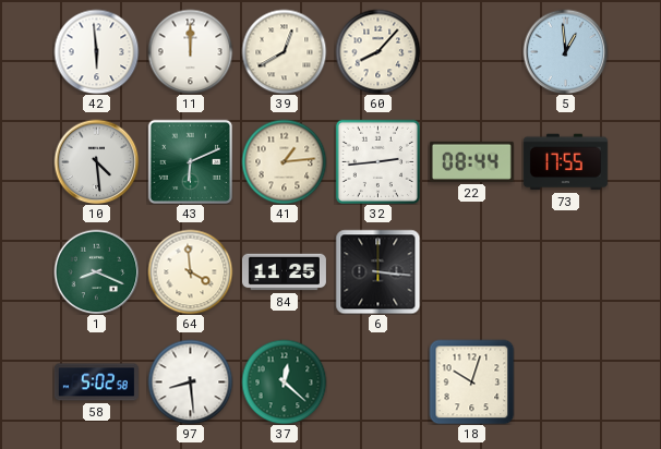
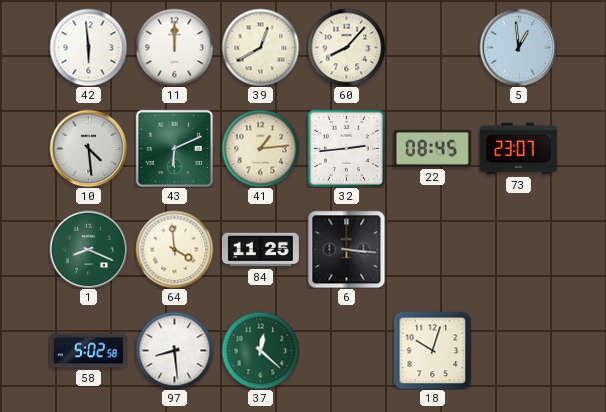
22: 08:44 -> 08:45
73: 17:55 -> 23:07
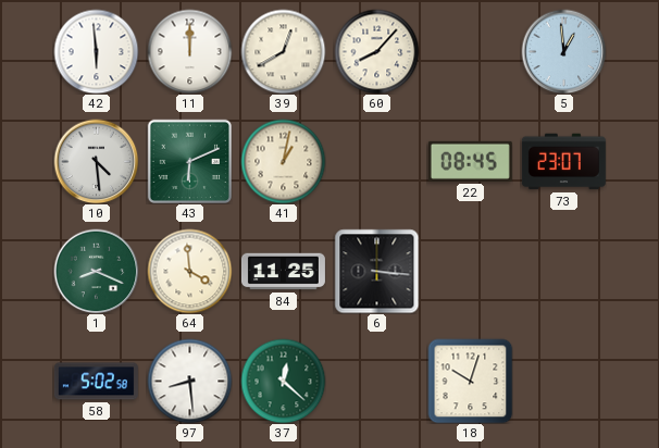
41: 1:14 -> 1:02
32: 2:44 -> none
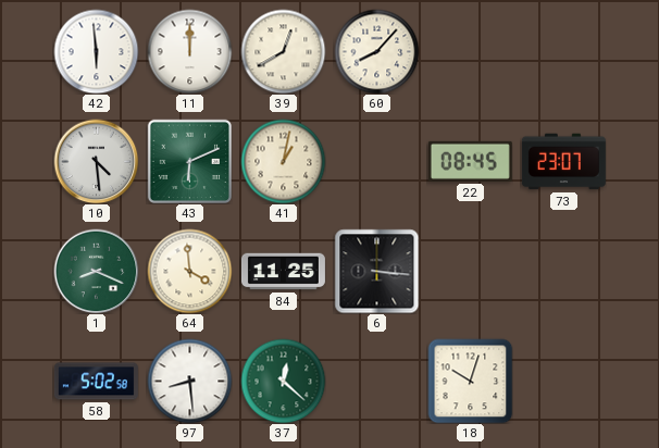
5: 12:59 -> none
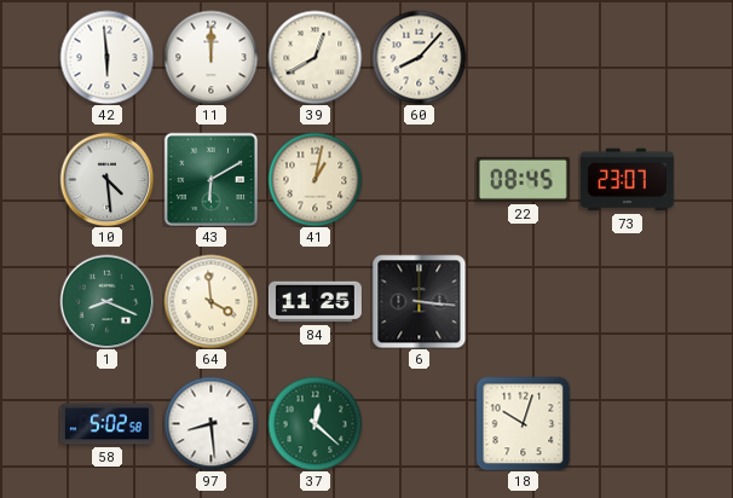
43: 6:11 -> 6:10
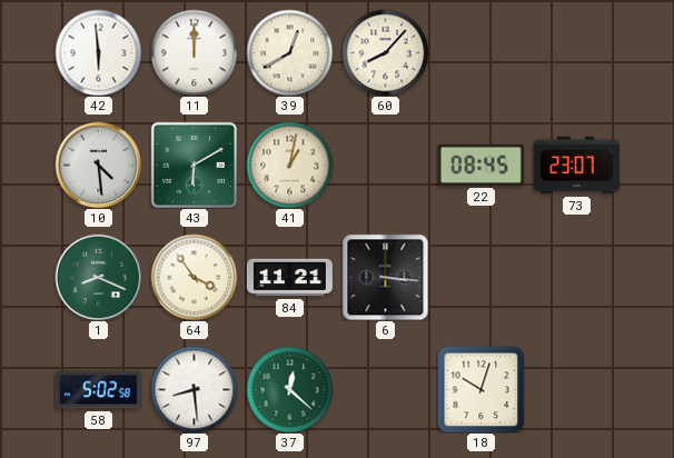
64: 3:59 -> 3:54
84: 11:25 -> 11:21
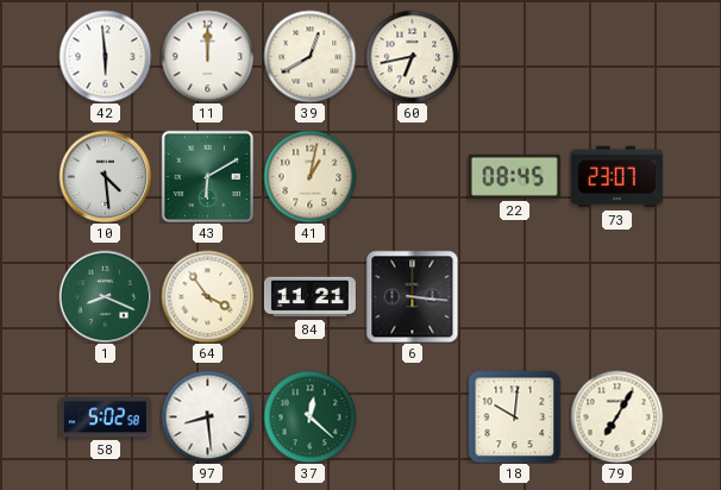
60: 8:07 -> 6:43
18: 10:03 -> 10:01
79: none -> 7:05
